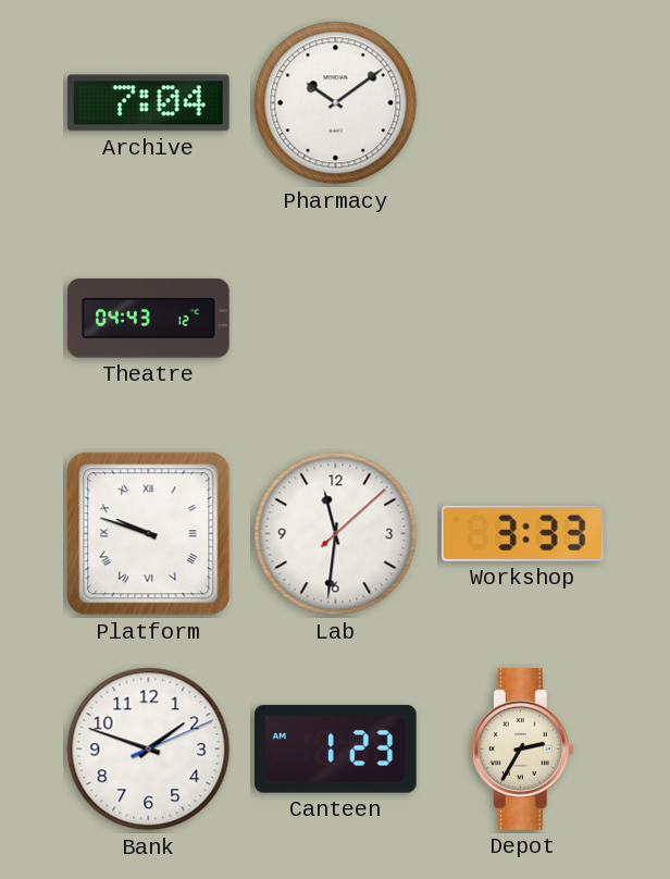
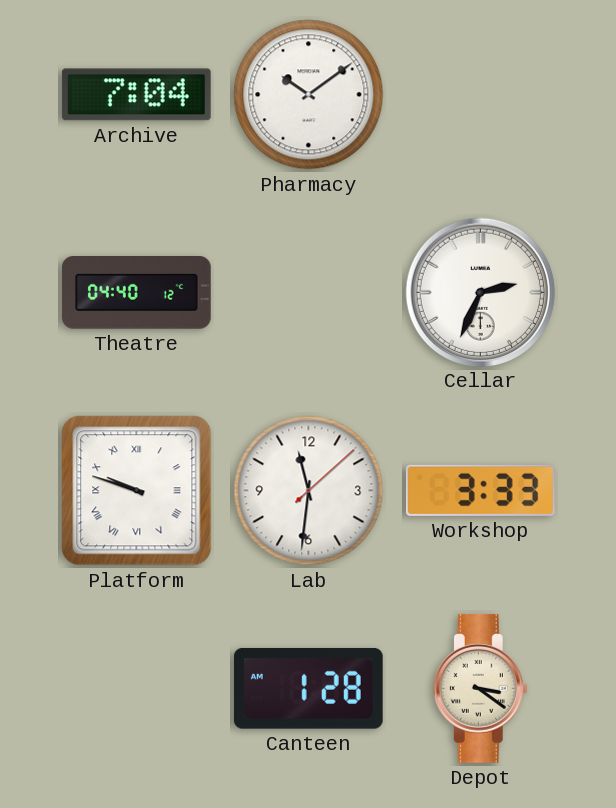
Theatre: 04:43 -> 04:40
Cellar: none -> 2:34
Bank: 1:48 -> none
Canteen: 1:23 -> 1:28
Depot: 2:35 -> 3:21
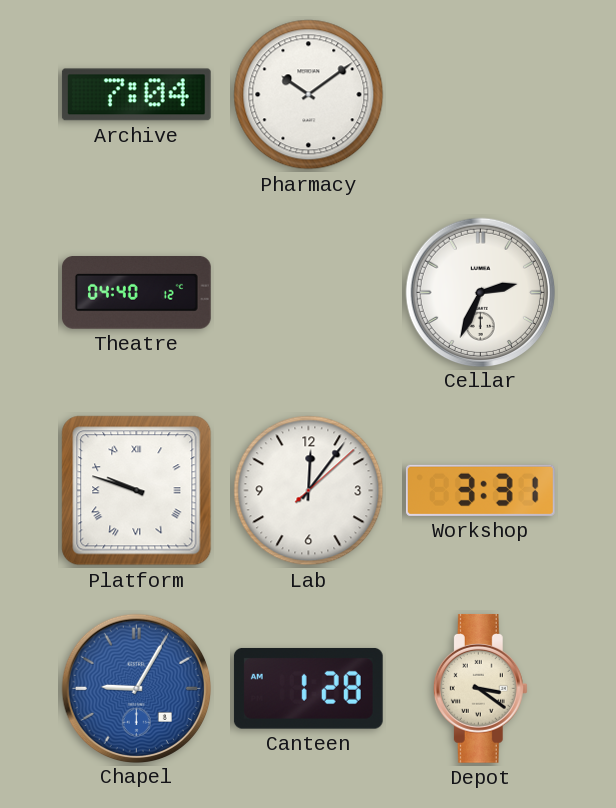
Lab: 11:31 -> 12:06
Workshop: 3:33 -> 3:31
Chapel: none -> 9:05
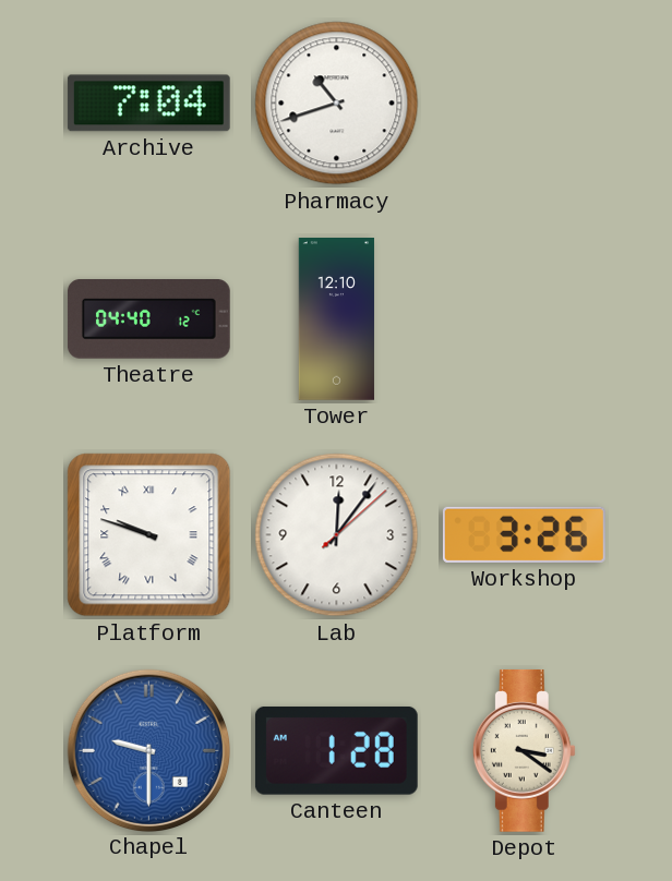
Pharmacy: 10:09 -> 10:42
Tower: none -> 12:10
Cellar: 2:34 -> none
Workshop: 3:31 -> 3:26
Chapel: 9:05 -> 9:30
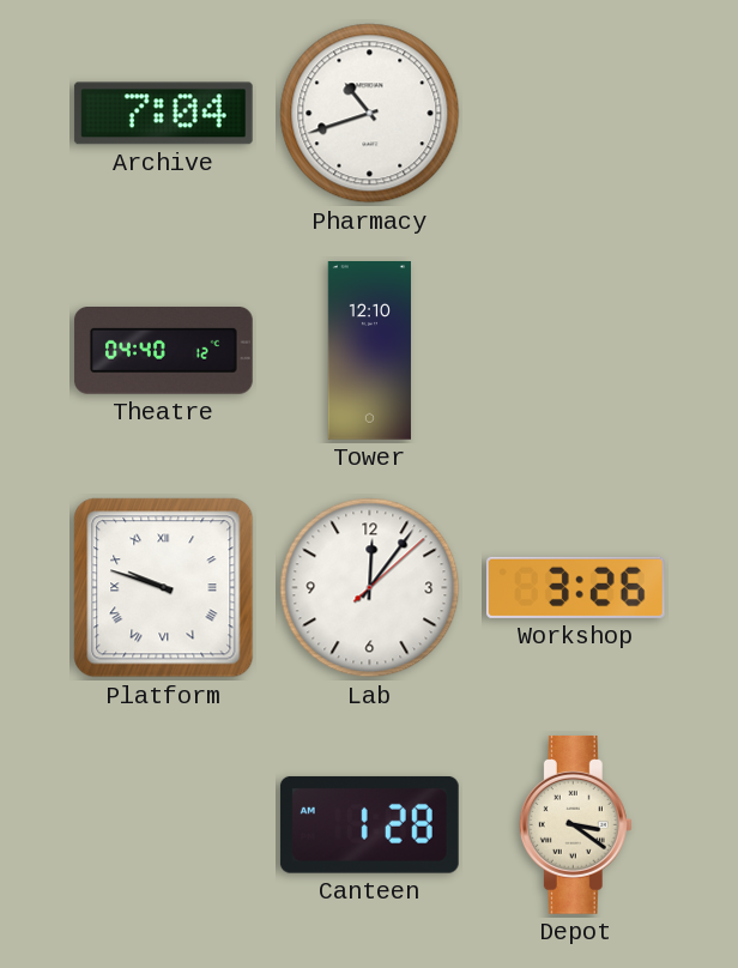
Chapel: 9:30 -> none
